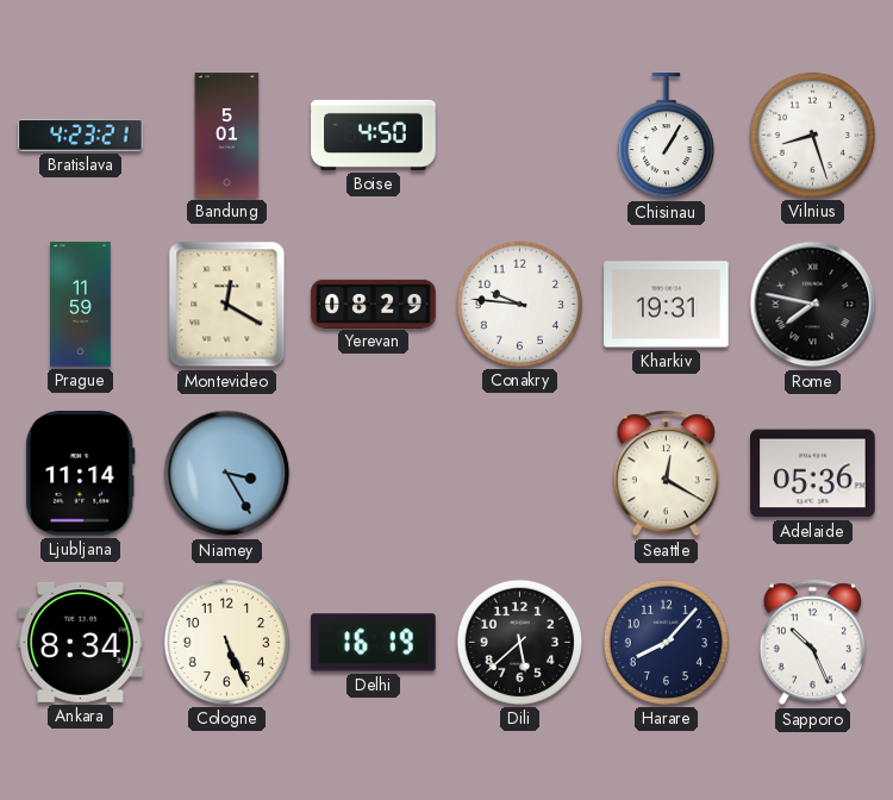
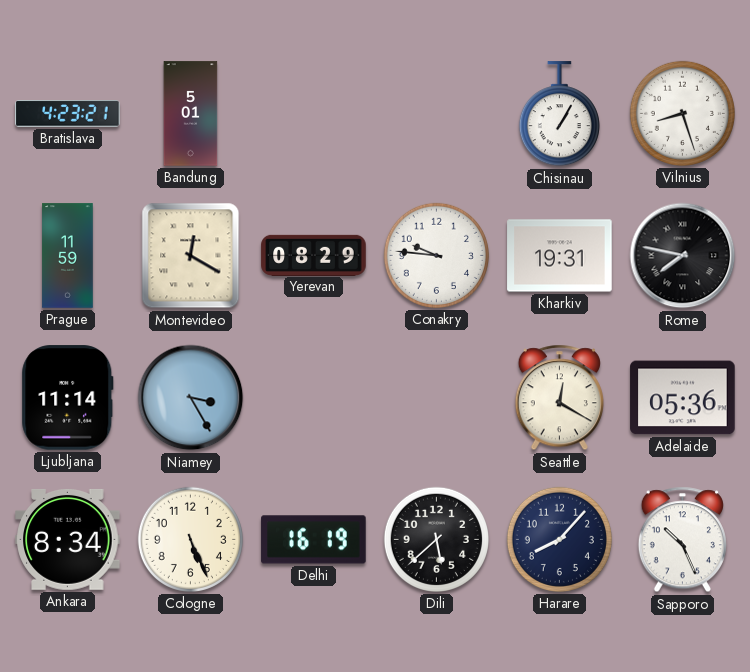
Boise: 4:50 -> none
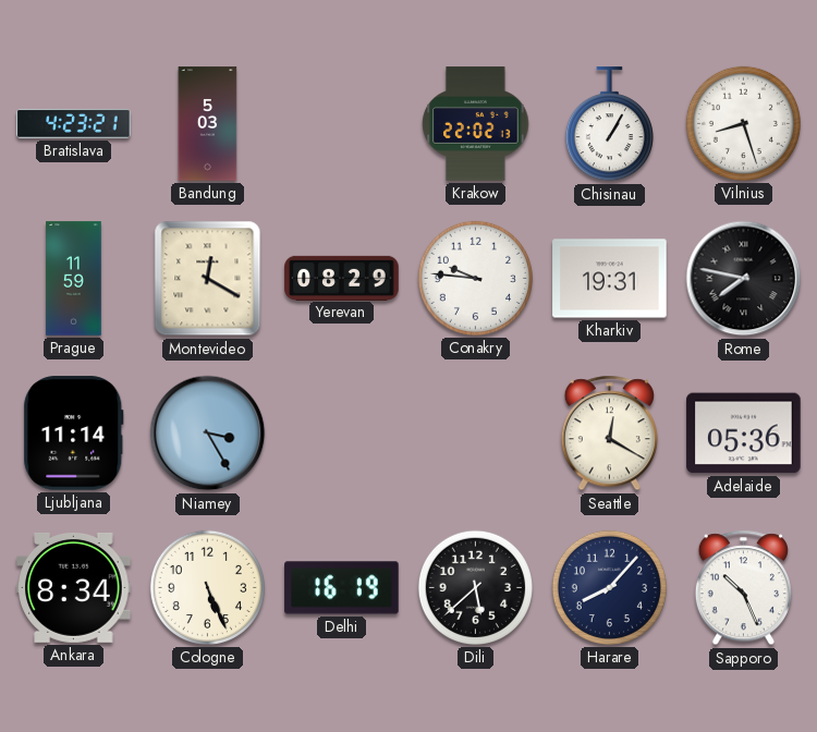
Bandung: 5:01 -> 5:03
Krakow: none -> 22:02
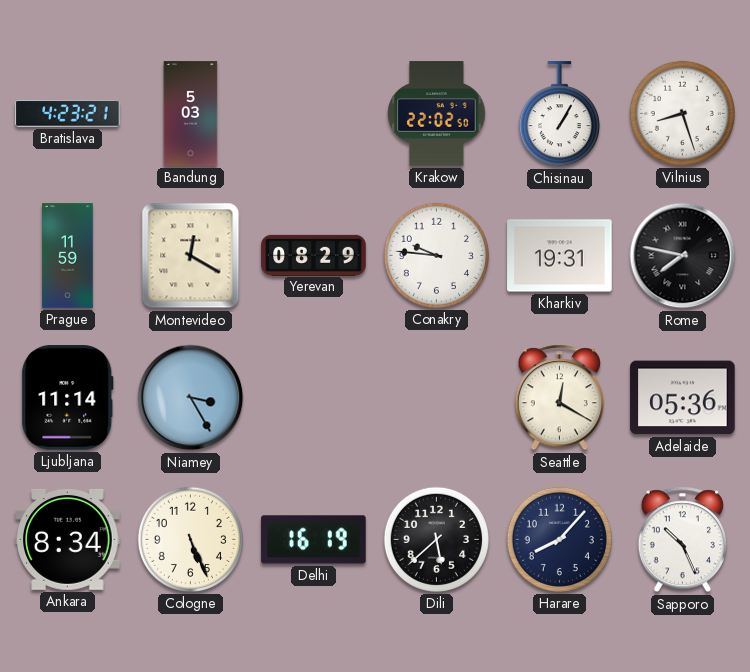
Krakow: 22:02:13 -> 22:02:50
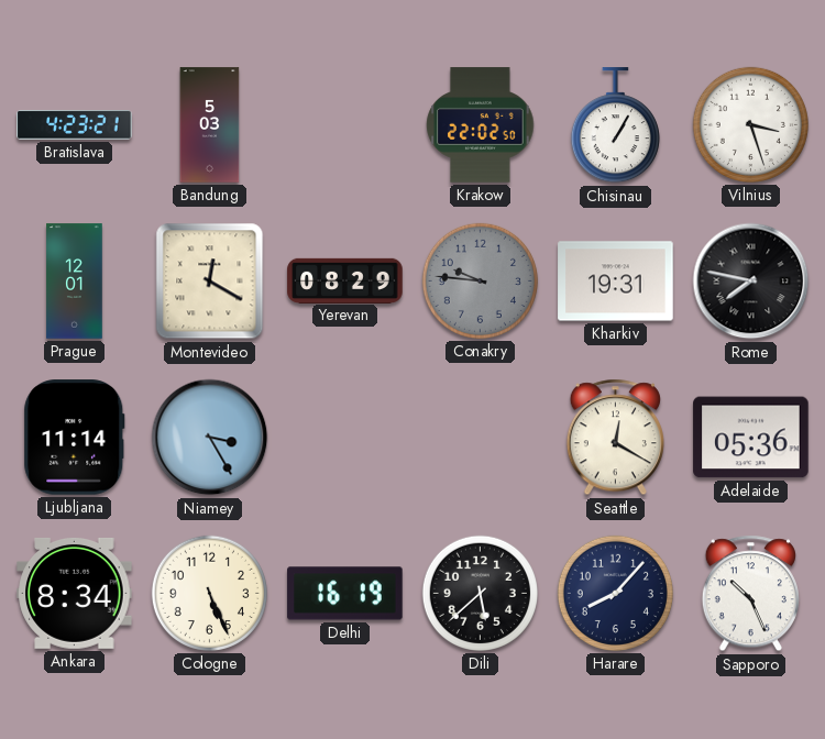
Vilnius: 8:27 -> 3:27
Prague: 11:59 -> 12:01
Conakry dial: white -> grey
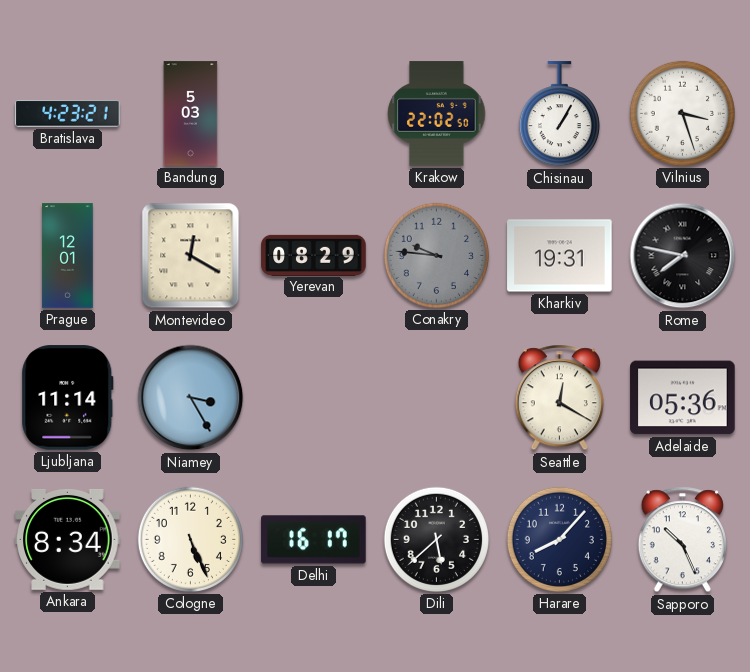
Delhi: 16:19 -> 16:17
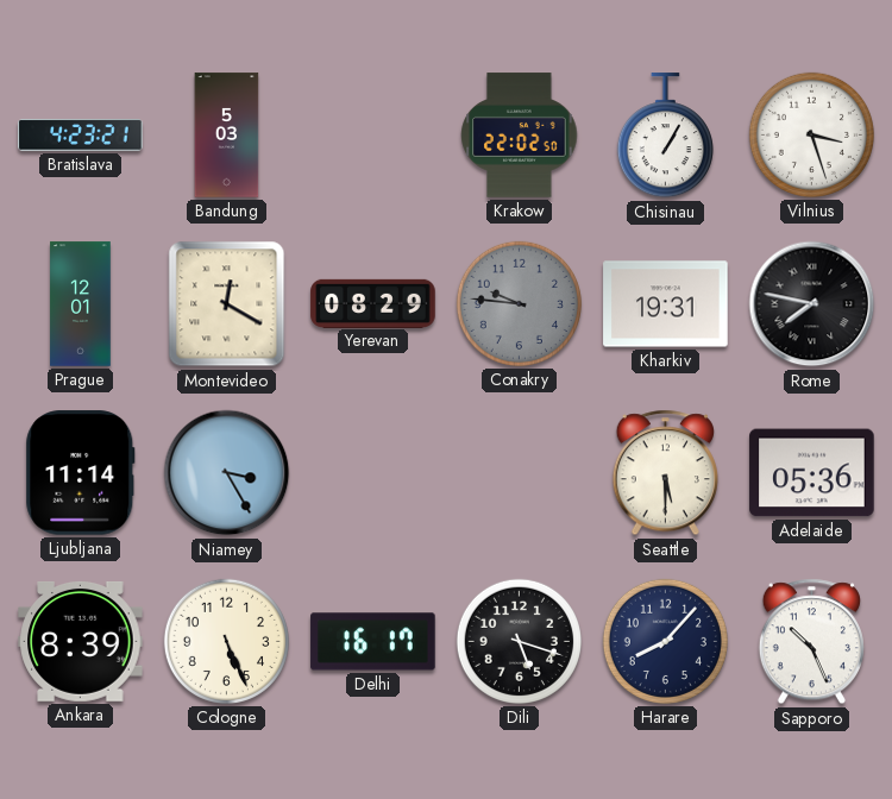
Seattle: 12:20 -> 5:30
Ankara: 8:34 -> 8:39
Dili: 5:38 -> 5:18
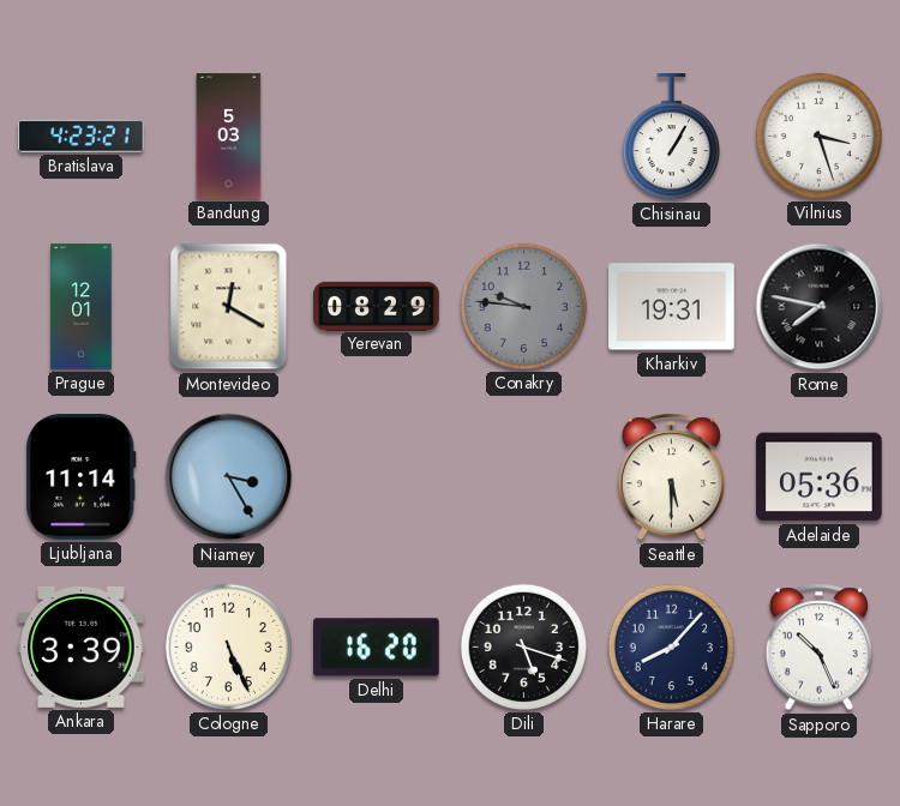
Krakow: 22:02 -> none
Ankara: 8:39 -> 3:39
Delhi: 16:17 -> 16:20
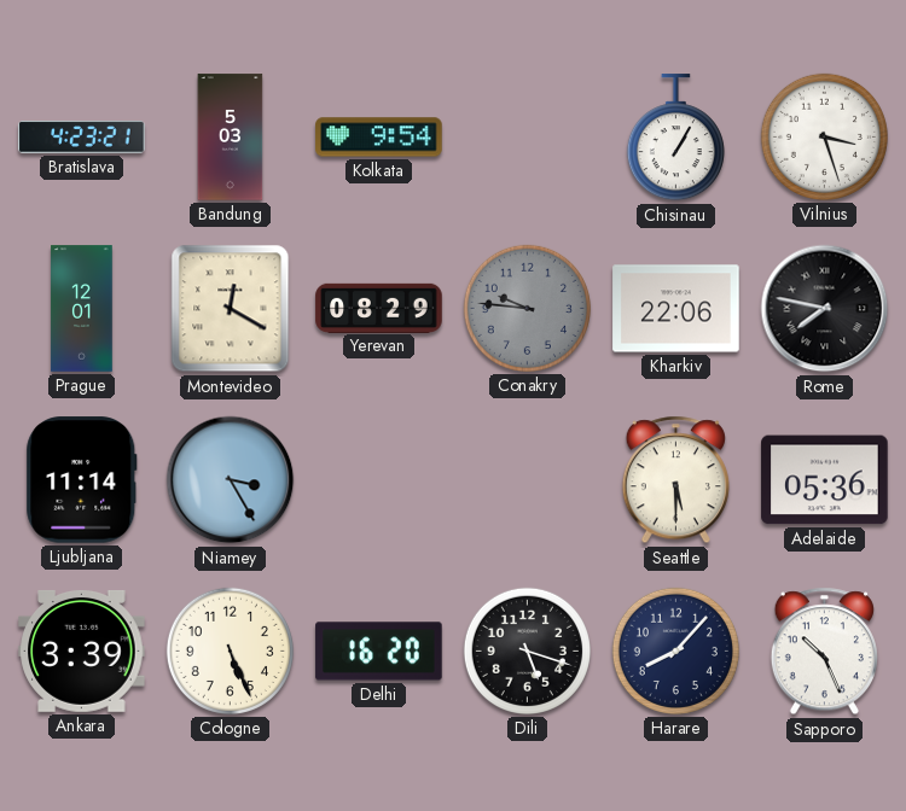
Kolkata: none -> 9:54
Kharkiv: 19:31 -> 22:06
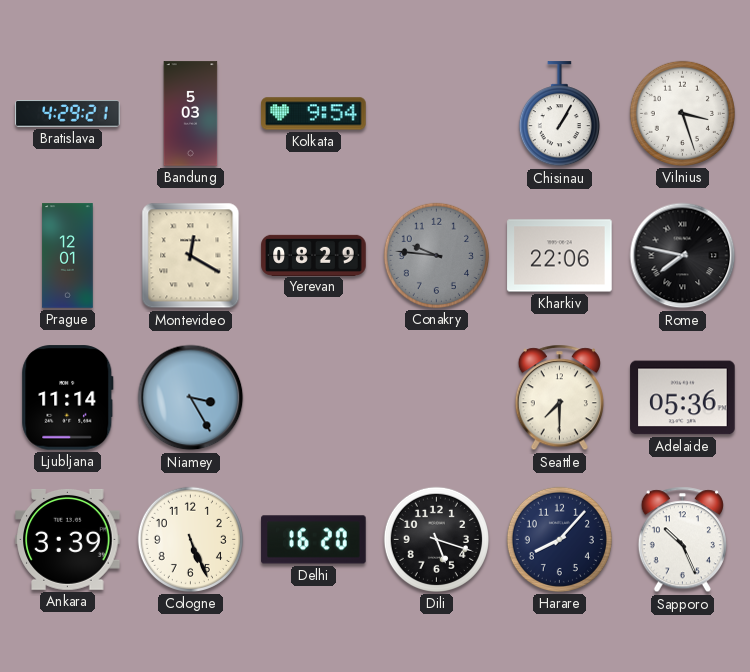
Bratislava: 4:23 -> 4:29
Seattle: 5:30 -> 7:30
